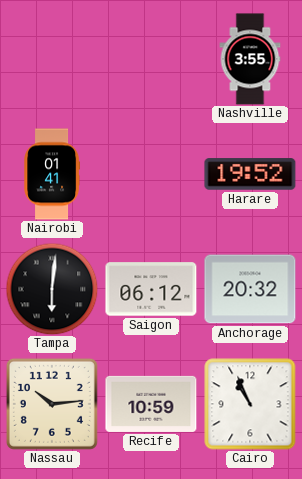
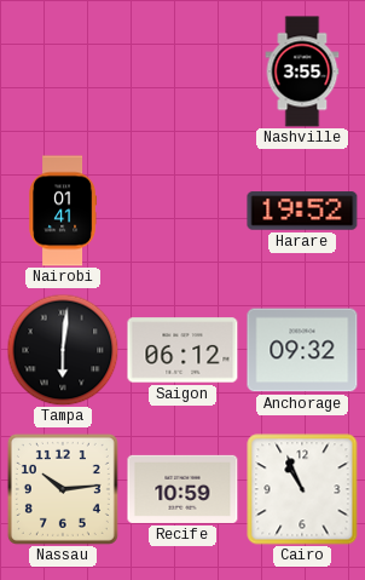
Anchorage: 20:32 -> 09:32
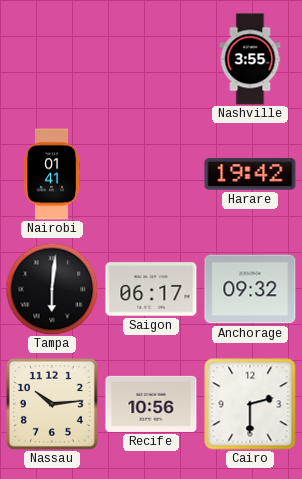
Harare: 19:52 -> 19:42
Saigon: 06:12 -> 06:17
Recife: 10:59 -> 10:56
Cairo: 10:56 -> 2:30
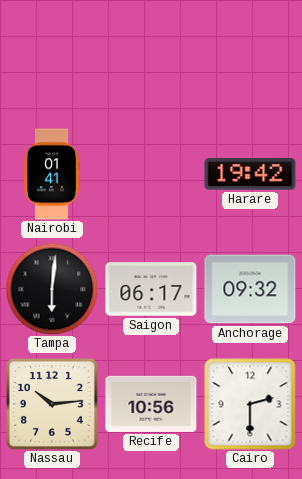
Nashville: 3:55 -> none
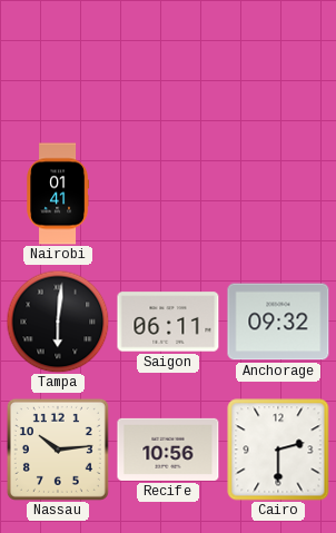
Harare: 19:42 -> none
Saigon: 06:17 -> 06:11
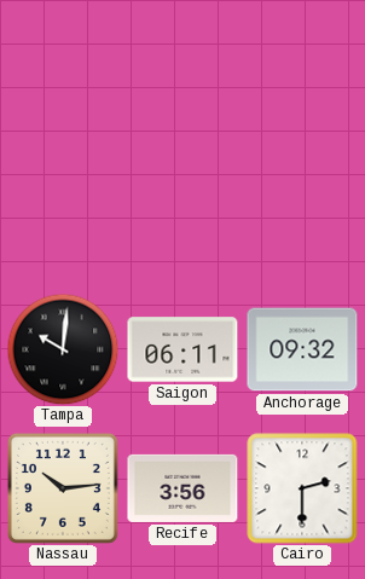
Nairobi: 01:41 -> none
Tampa: 6:01 -> 10:01
Recife: 10:56 -> 3:56
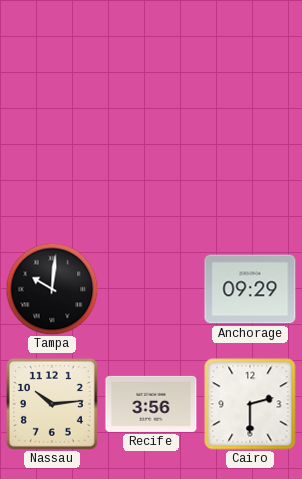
Saigon: 06:11 -> none
Anchorage: 09:32 -> 09:29
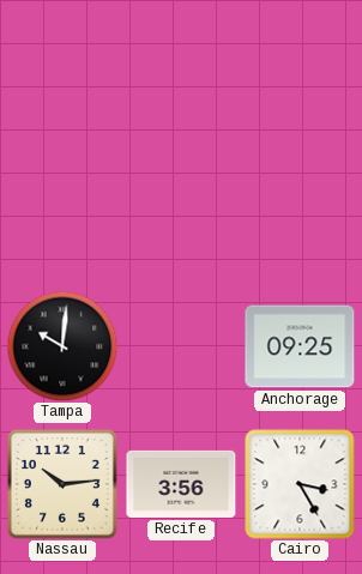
Anchorage: 09:29 -> 09:25
Cairo: 2:30 -> 3:25
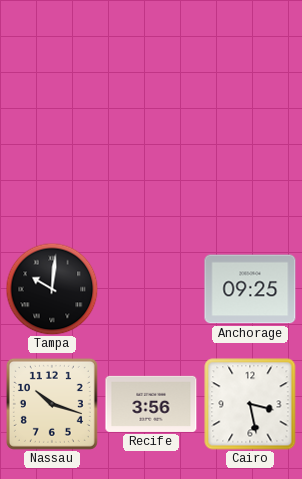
Nassau: 10:14 -> 10:18
Cairo: 3:25 -> 3:28
